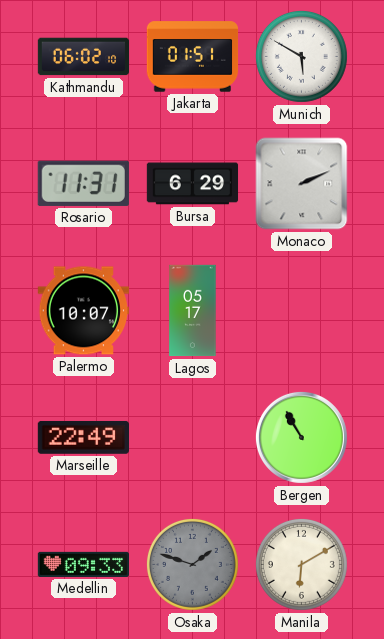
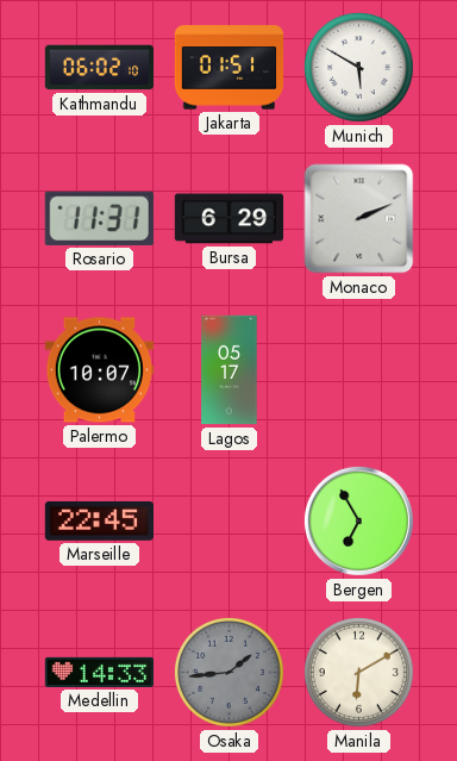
Marseille: 22:49 -> 22:45
Bergen: 10:55 -> 6:55
Medellin: 09:33 -> 14:33
Osaka: 1:48 -> 1:44
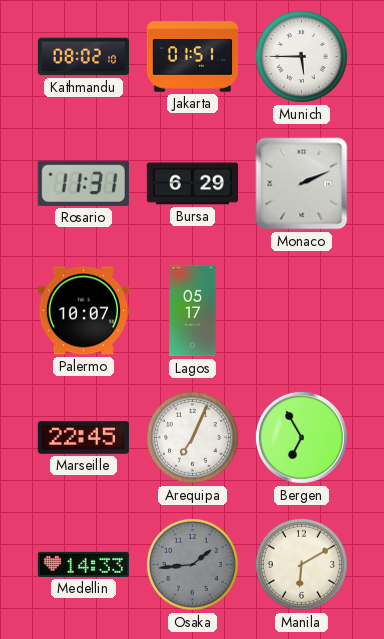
Kathmandu: 06:02 -> 08:02
Munich: 5:50 -> 5:45
Arequipa: none -> 7:04
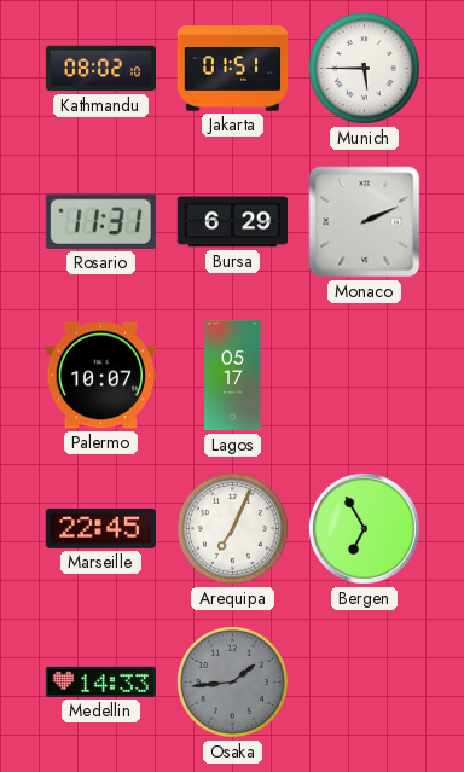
Manila: 6:10 -> none
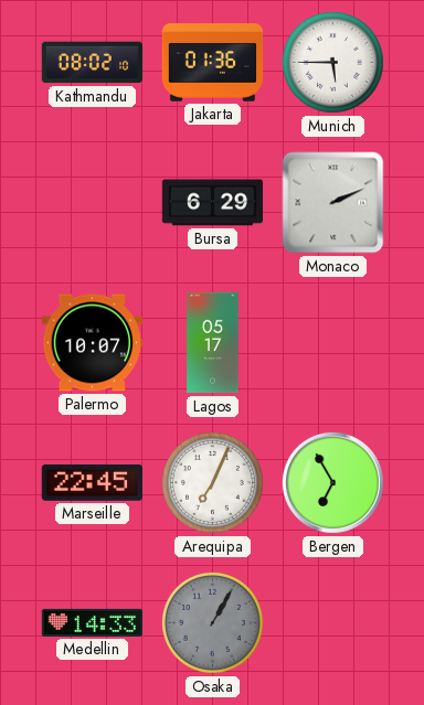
Jakarta: 01:51 -> 01:36
Rosario: 11:31 -> none
Osaka: 1:44 -> 1:05
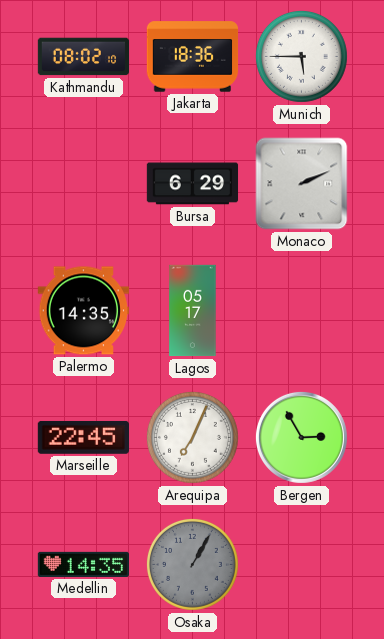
Jakarta: 01:36 -> 18:36
Palermo: 10:07 -> 14:35
Bergen: 6:55 -> 2:55
Medellin: 14:33 -> 14:35
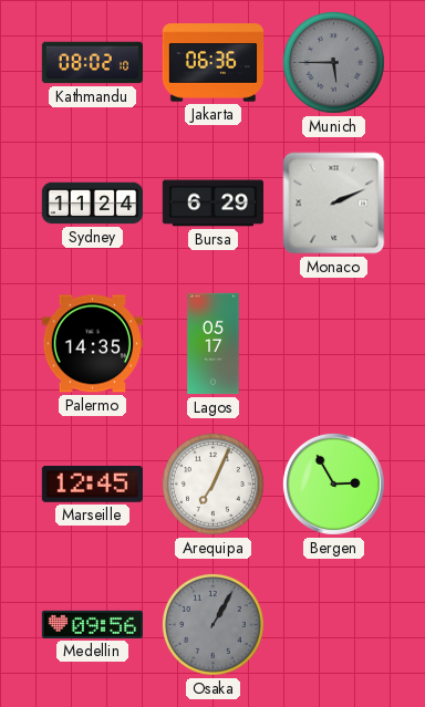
Jakarta: 18:36 -> 06:36
Munich dial: white -> grey
Sydney: none -> 11:24
Marseille: 22:45 -> 12:45
Medellin: 14:35 -> 09:56
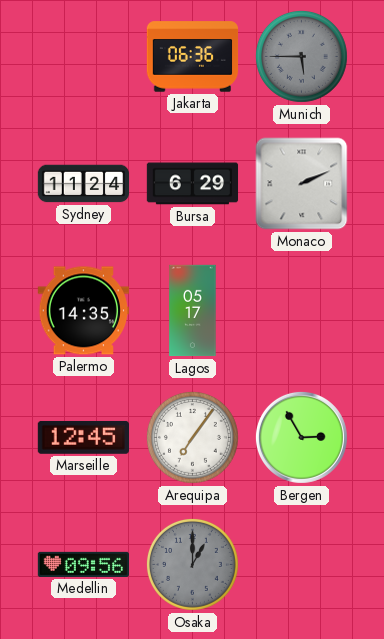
Kathmandu: 08:02 -> none
Arequipa: 7:04 -> 7:06
Osaka: 1:05 -> 1:00
